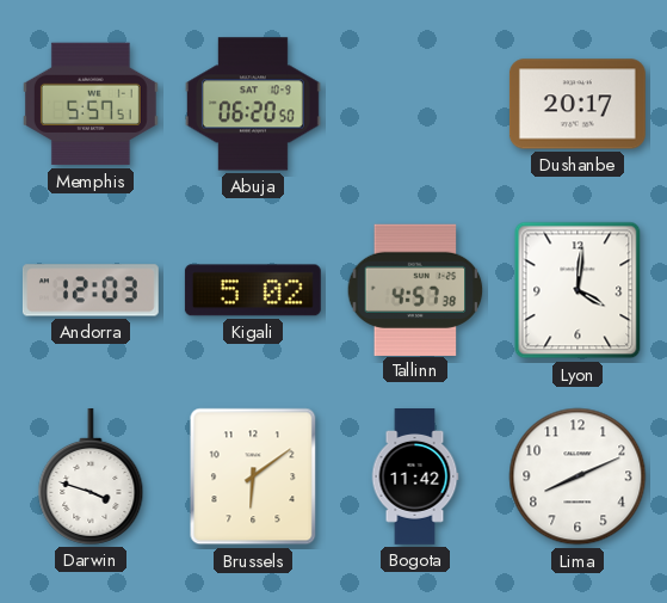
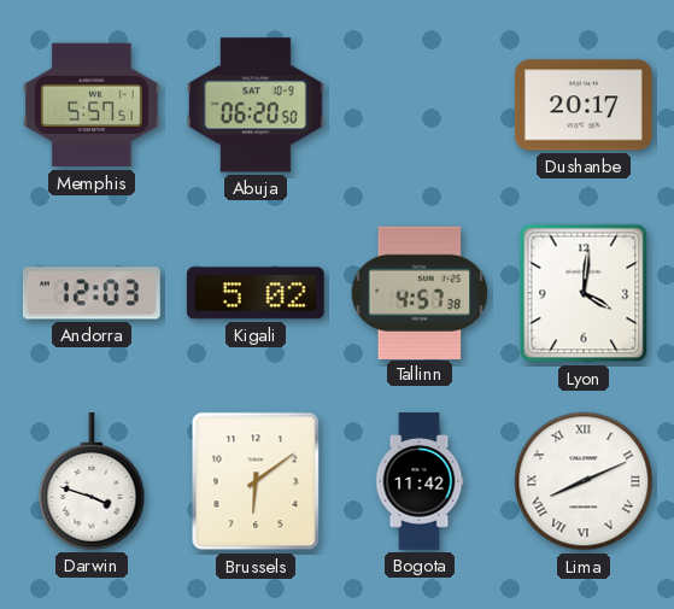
Lima numerals: Arabic -> Roman
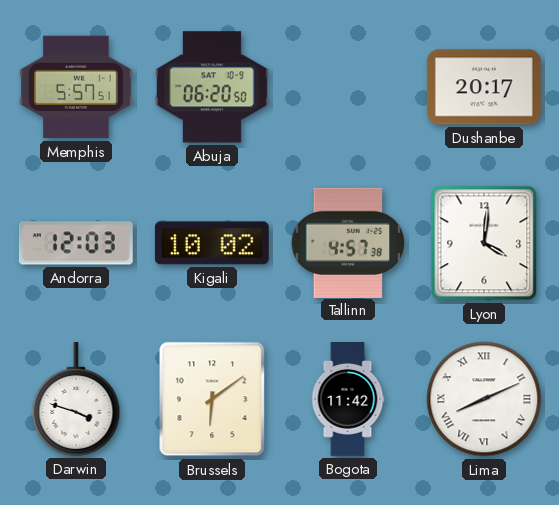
Kigali: 5:02 -> 10:02
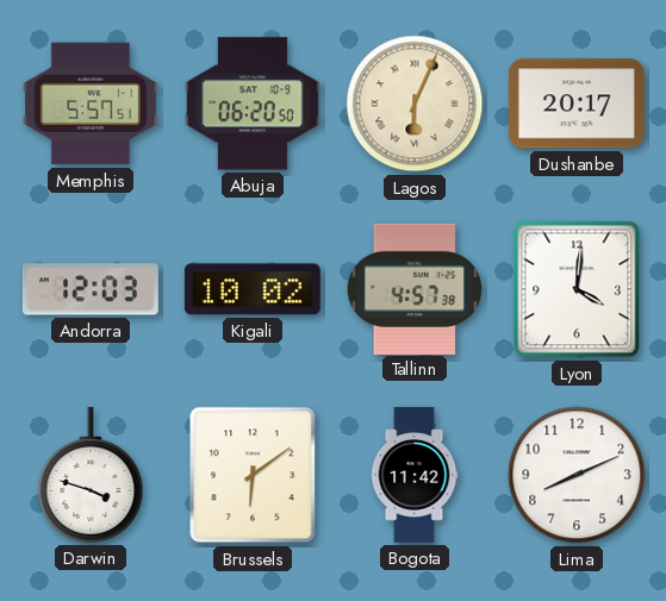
Lagos: none -> 6:04
Lima numerals: Roman -> Arabic
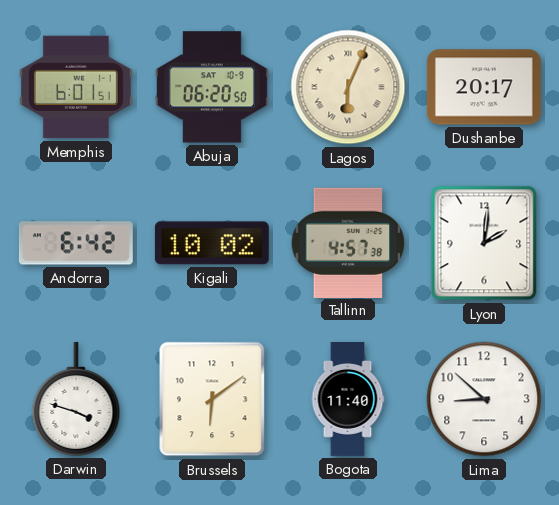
Memphis: 5:57 -> 6:01
Andorra: 12:03 -> 6:42
Lyon: 4:01 -> 2:01
Bogota: 11:42 -> 11:40
Lima: 8:11 -> 8:52
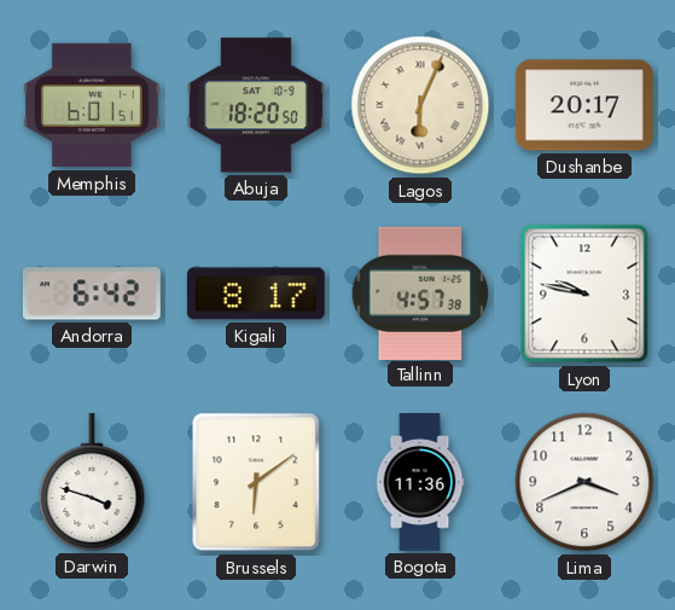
Abuja: 06:20 -> 18:20
Kigali: 10:02 -> 8:17
Lyon: 2:01 -> 9:47
Bogota: 11:40 -> 11:36
Lima: 8:52 -> 3:41
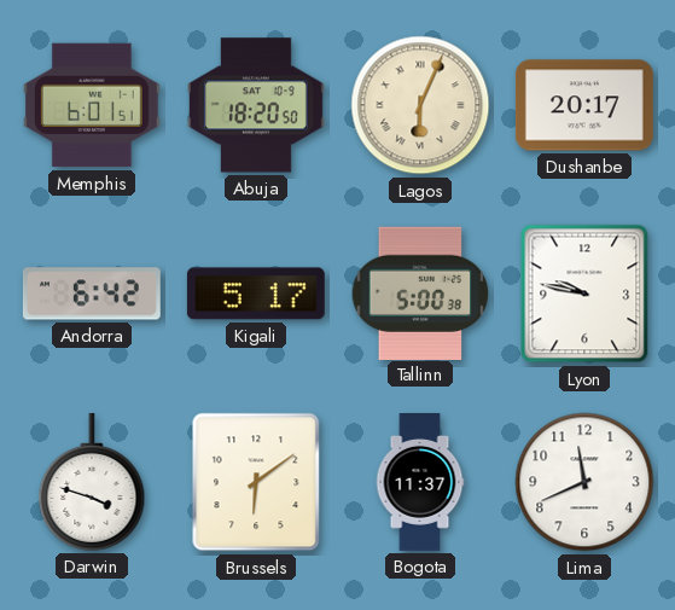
Kigali: 8:17 -> 5:17
Tallinn: 4:57 -> 5:00
Bogota: 11:36 -> 11:37
Lima: 3:41 -> 11:41
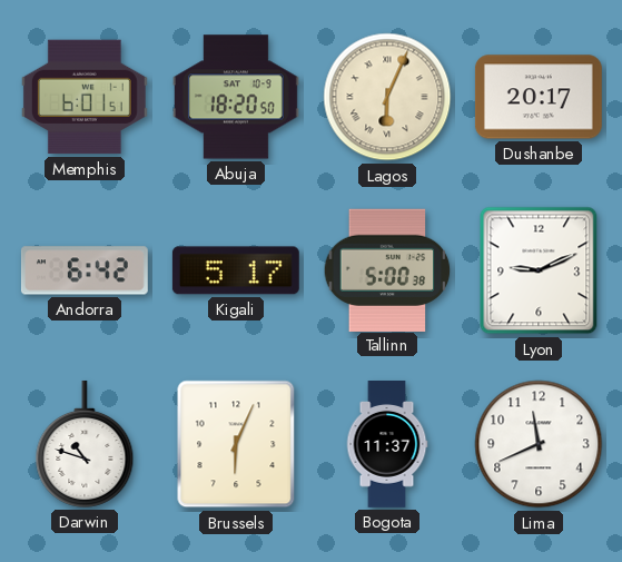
Lyon: 9:47 -> 9:11
Darwin: 3:48 -> 10:48
Brussels: 6:09 -> 6:04
